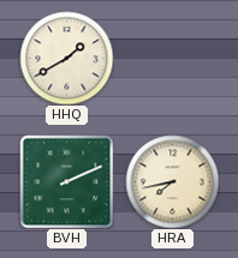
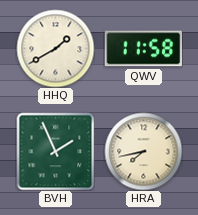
QWV: none -> 11:58
BVH: 2:11 -> 1:56
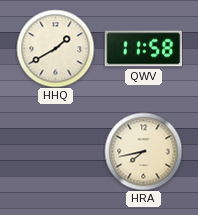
BVH: 1:56 -> none
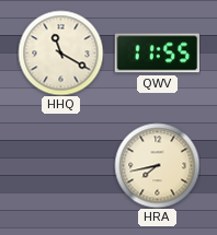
HHQ: 1:40 -> 11:20
QWV: 11:58 -> 11:55
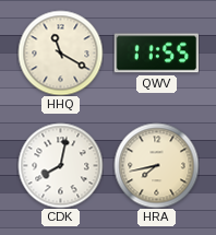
CDK: none -> 8:02
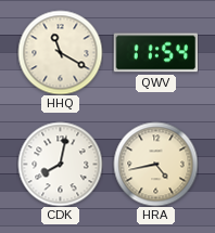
QWV: 11:55 -> 11:54
HRA: 7:43 -> 4:43
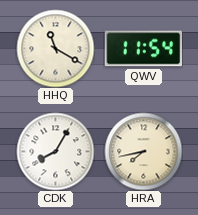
CDK: 8:02 -> 8:05
HRA: 4:43 -> 7:43
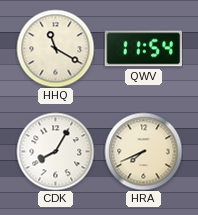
HRA: 7:43 -> 7:41
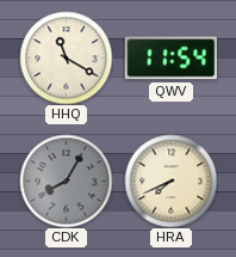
CDK dial: white -> grey
